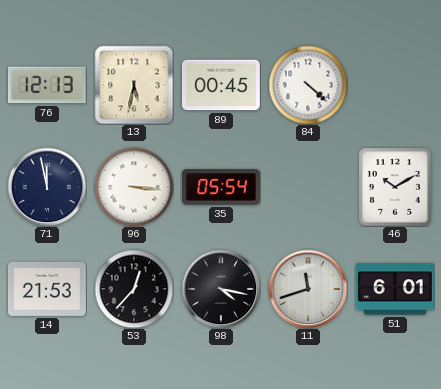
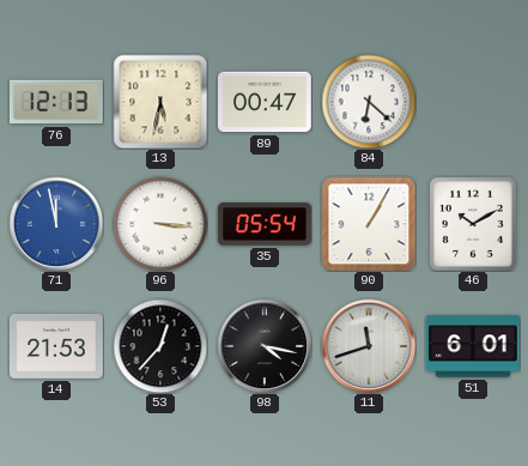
89: 00:45 -> 00:47
84: 4:22 -> 6:22
71 dial: navy -> blue
90: none -> 1:05
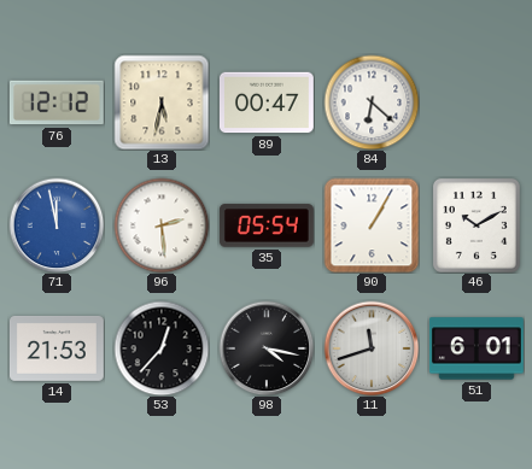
76: 12:13 -> 12:12
96: 3:16 -> 2:29
